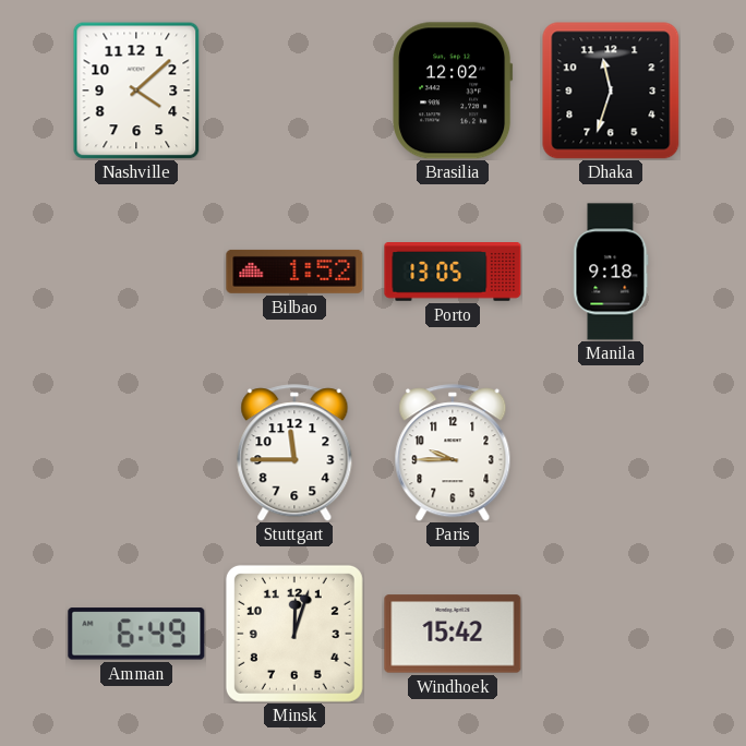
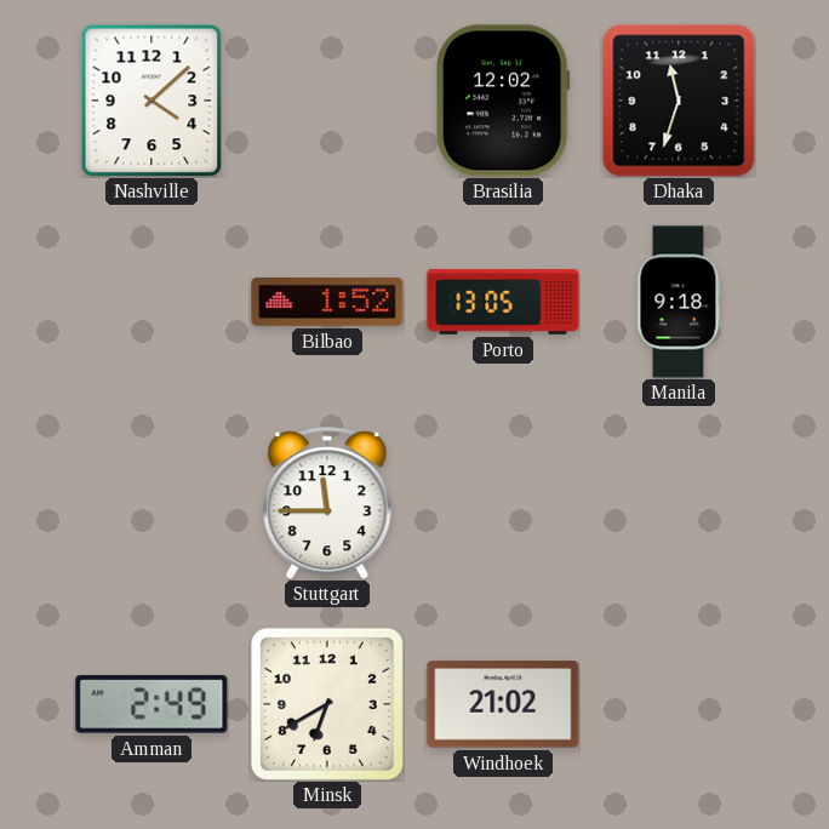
Paris: 9:45 -> none
Amman: 6:49 -> 2:49
Minsk: 12:03 -> 6:40
Windhoek: 15:42 -> 21:02
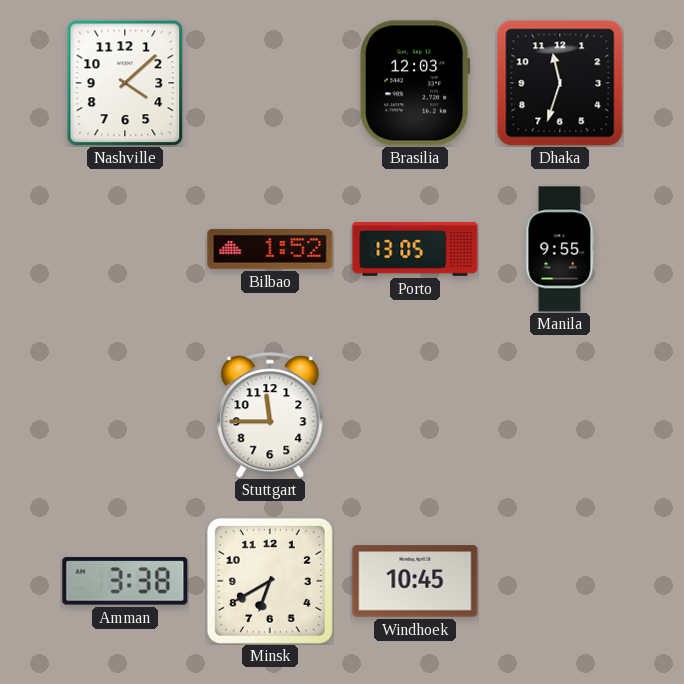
Brasilia: 12:02 -> 12:03
Manila: 9:18 -> 9:55
Amman: 2:49 -> 3:38
Windhoek: 21:02 -> 10:45
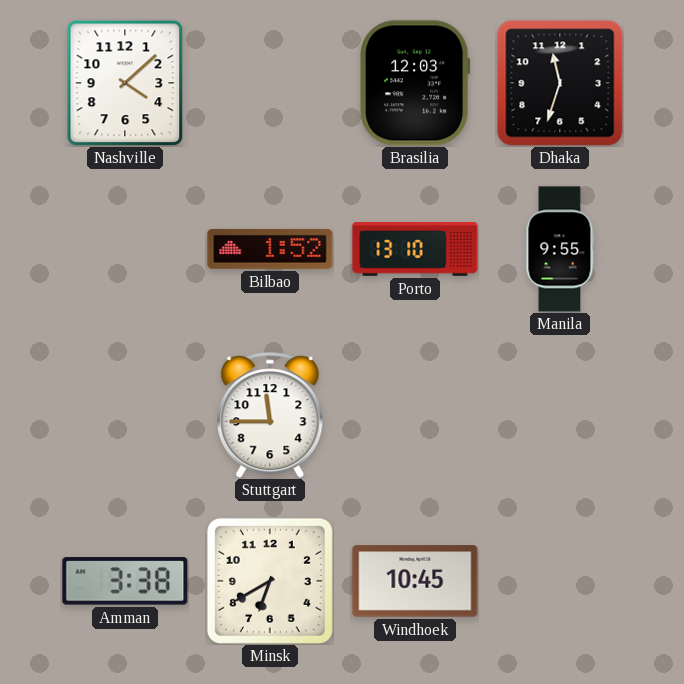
Porto: 13:05 -> 13:10
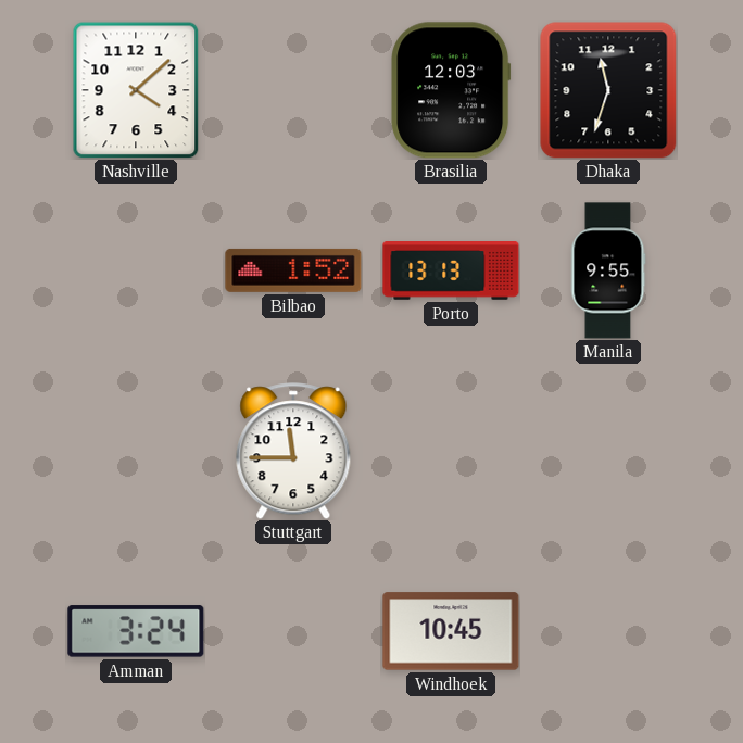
Porto: 13:10 -> 13:13
Amman: 3:38 -> 3:24
Minsk: 6:40 -> none
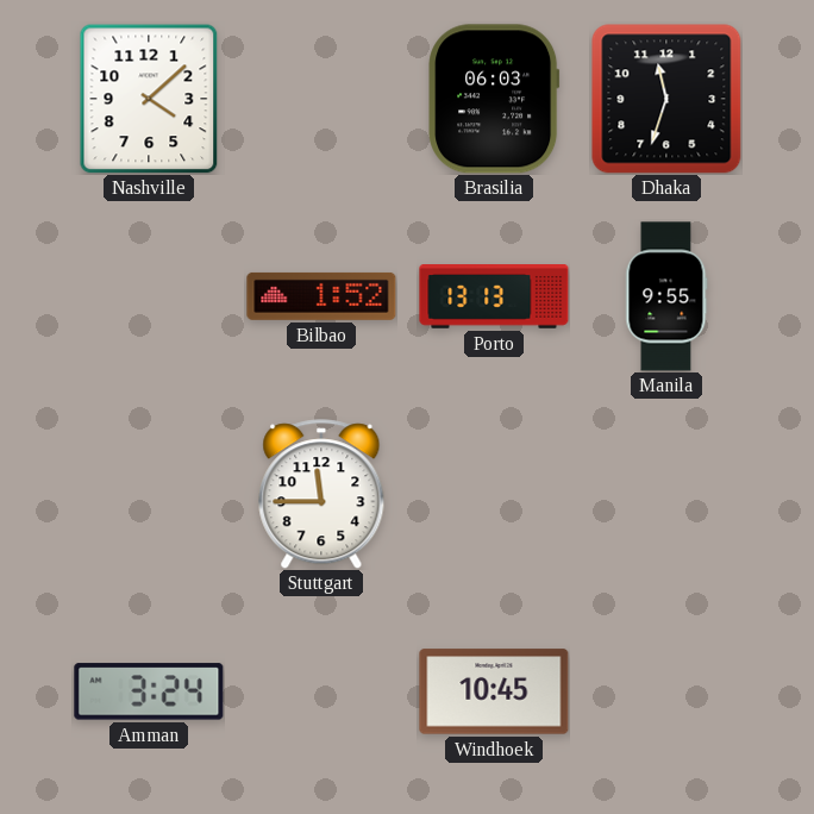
Brasilia: 12:03 -> 06:03
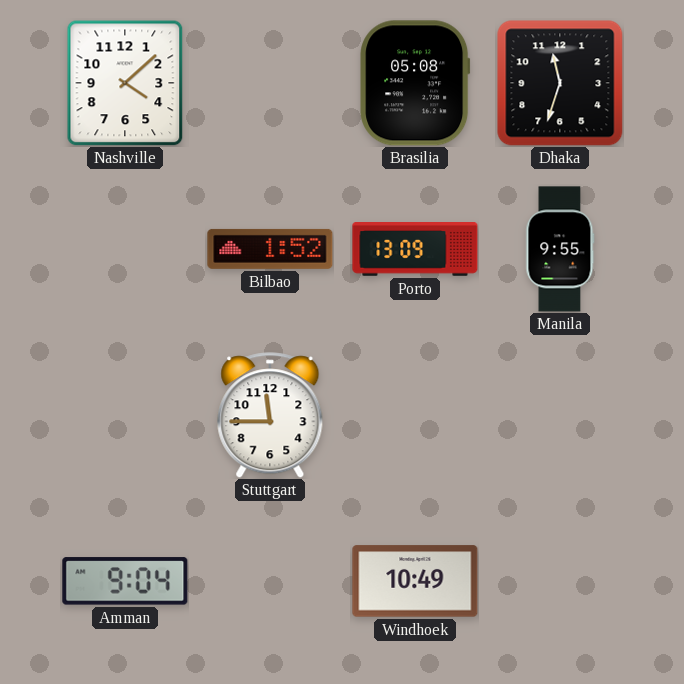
Brasilia: 06:03 -> 05:08
Porto: 13:13 -> 13:09
Amman: 3:24 -> 9:04
Windhoek: 10:45 -> 10:49
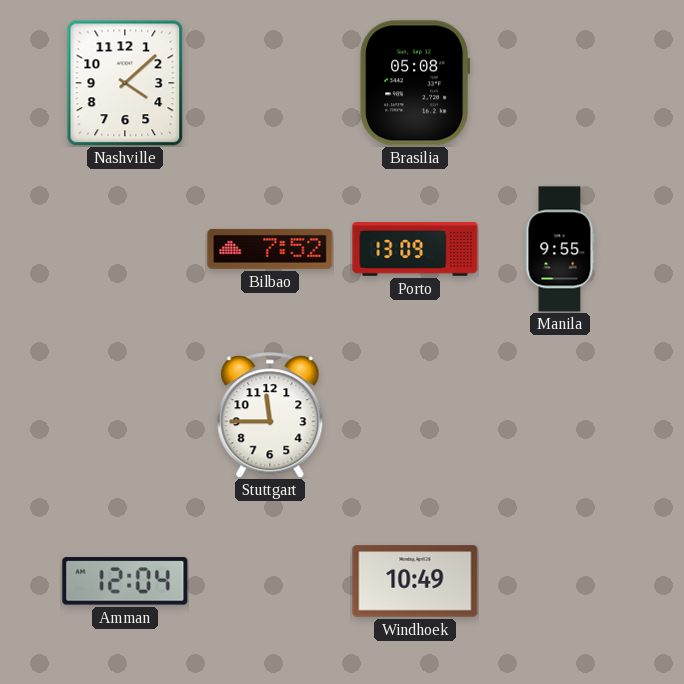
Dhaka: 11:33 -> none
Bilbao: 1:52 -> 7:52
Amman: 9:04 -> 12:04
